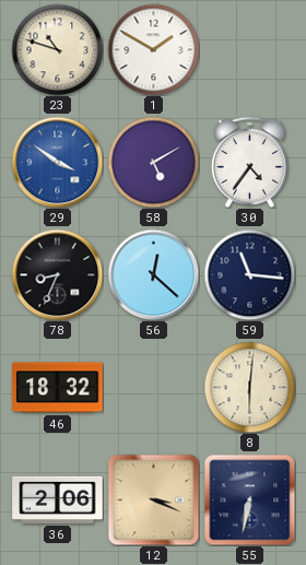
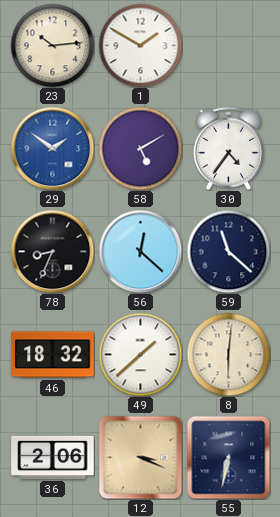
23: 10:48 -> 10:14
29: 3:51 -> 1:51
59: 11:16 -> 11:22
49: none -> 1:38
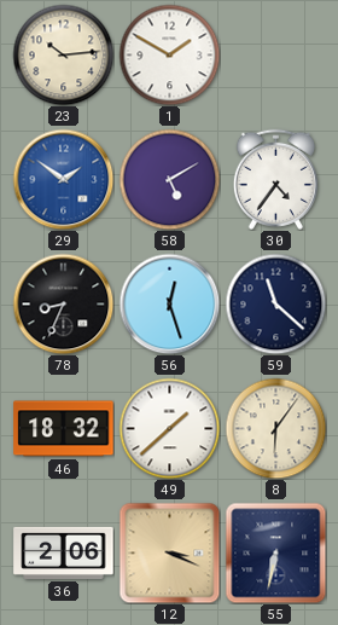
56: 12:22 -> 12:27
8: 6:01 -> 6:06
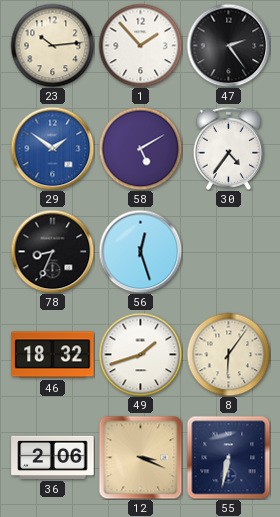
1: 1:50 -> 1:53
47: none -> 2:24
59: 11:22 -> none
49: 1:38 -> 1:42
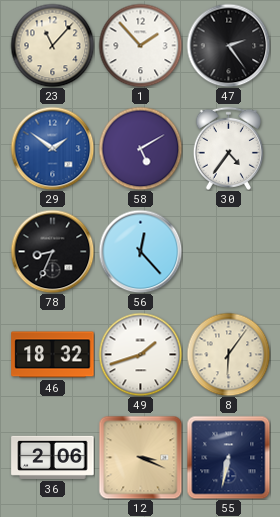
23: 10:14 -> 11:07
56: 12:27 -> 12:23
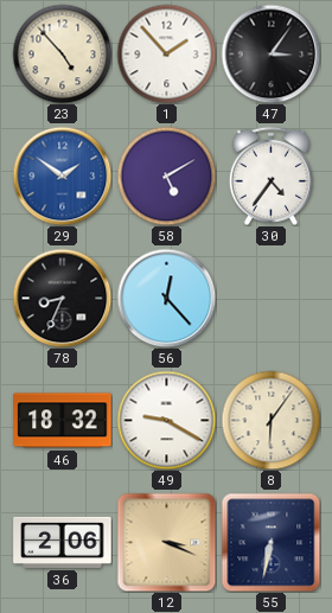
23: 11:07 -> 4:53
47: 2:24 -> 3:06
49: 1:42 -> 9:20
